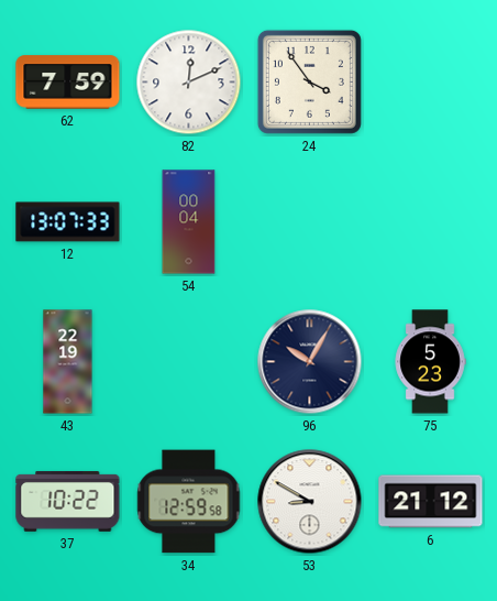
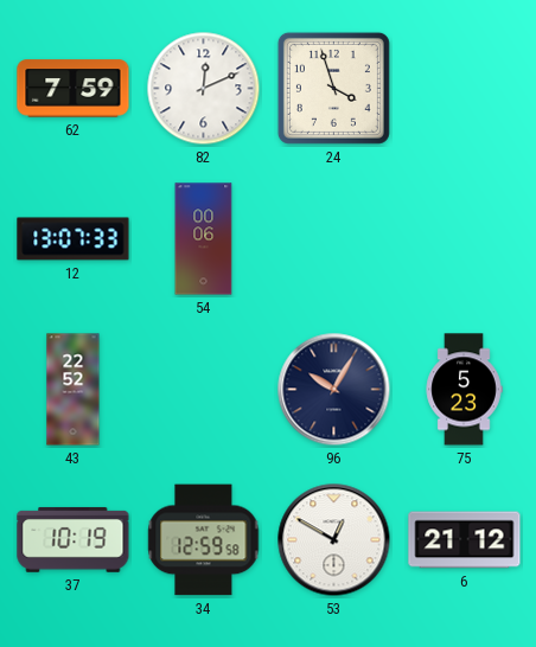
24: 3:54 -> 3:57
54: 00:04 -> 00:06
43: 22:19 -> 22:52
37: 10:22 -> 10:19
53: 8:50 -> 12:50
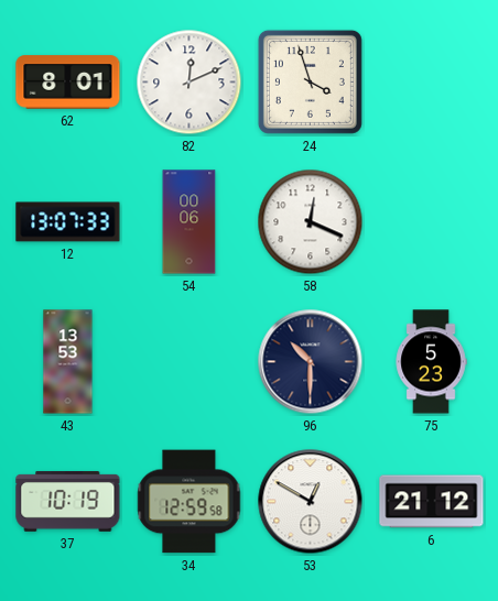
62: 7:59 -> 8:01
58: none -> 12:19
43: 22:52 -> 13:53
96: 10:05 -> 10:30
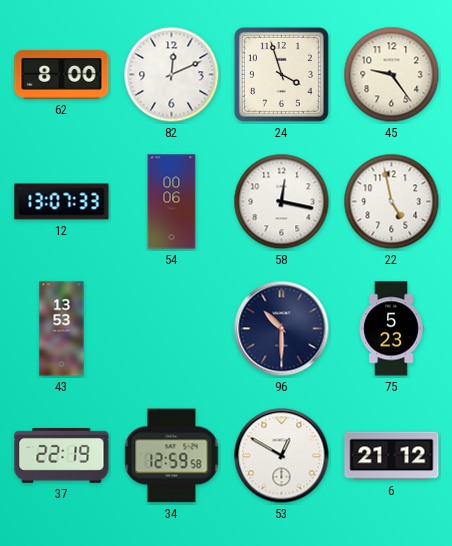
62: 8:01 -> 8:00
45: none -> 9:24
58: 12:19 -> 12:17
22: none -> 4:58
37: 10:19 -> 22:19
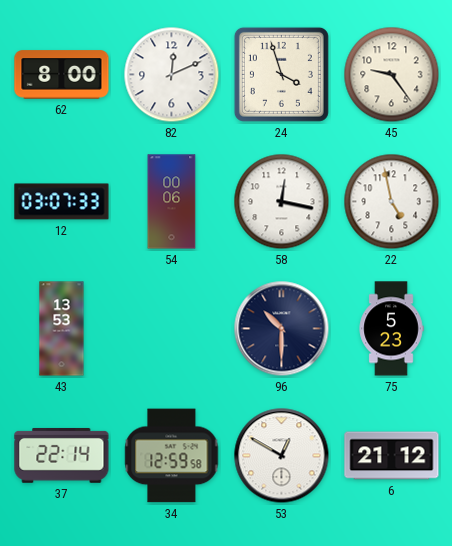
12: 13:07 -> 03:07
37: 22:19 -> 22:14
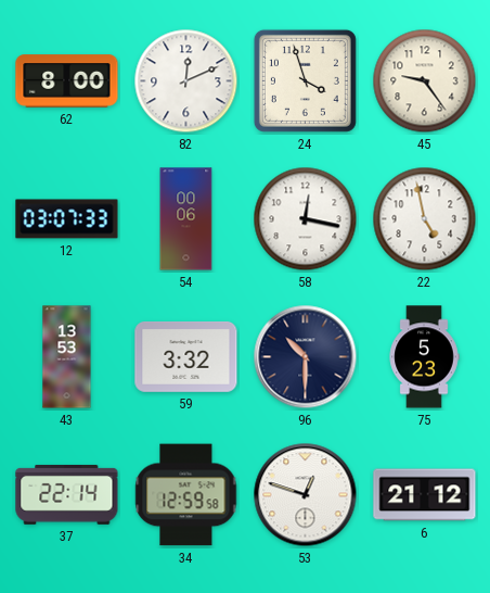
59: none -> 3:32
53: 12:50 -> 12:48
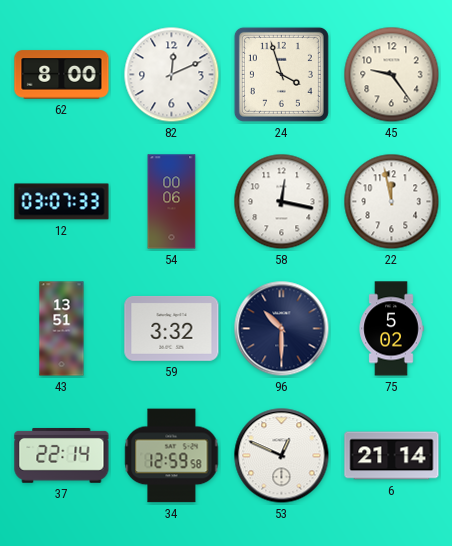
22: 4:58 -> 11:58
43: 13:53 -> 13:51
75: 5:23 -> 5:02
53: 12:48 -> 12:49
6: 21:12 -> 21:14
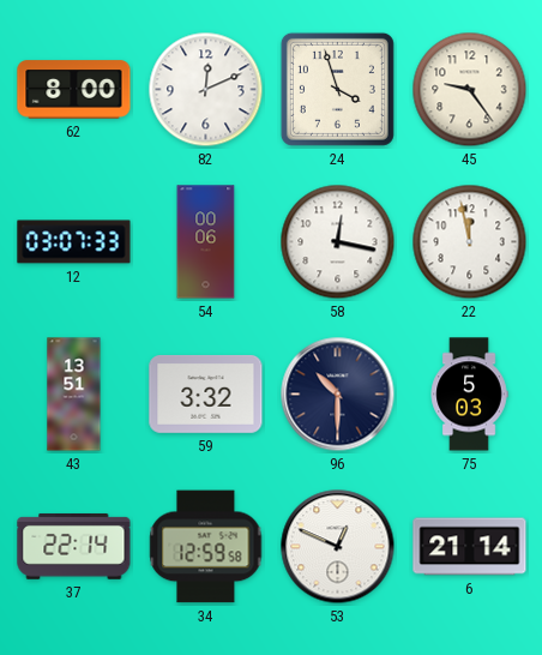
75: 5:02 -> 5:03
